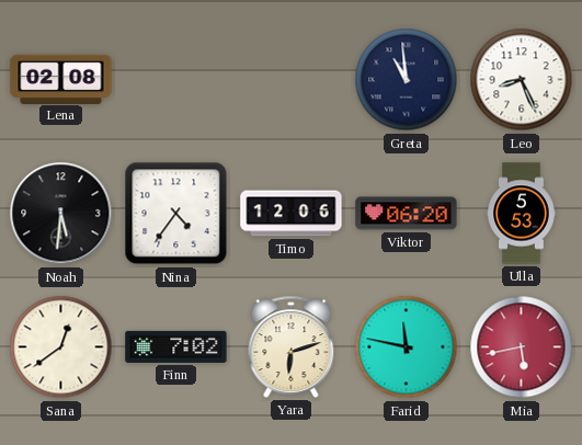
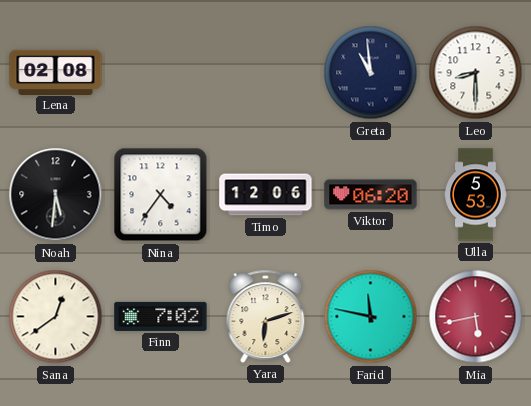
Leo: 8:26 -> 8:30
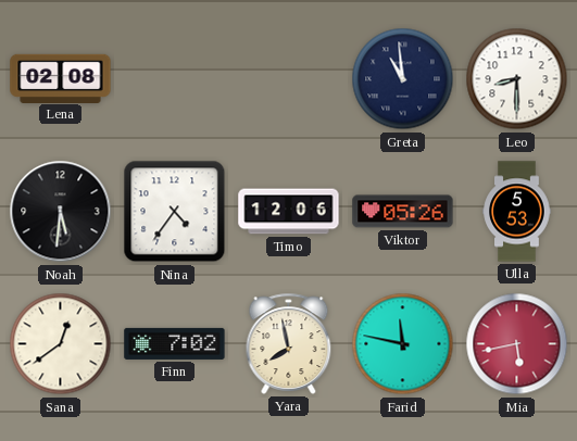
Viktor: 06:20 -> 05:26
Yara: 6:12 -> 7:58
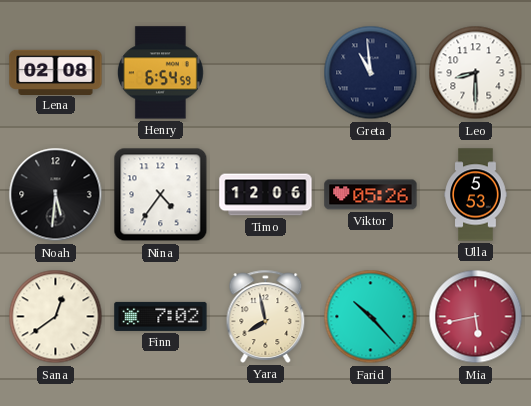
Henry: none -> 6:54
Farid: 11:47 -> 10:23
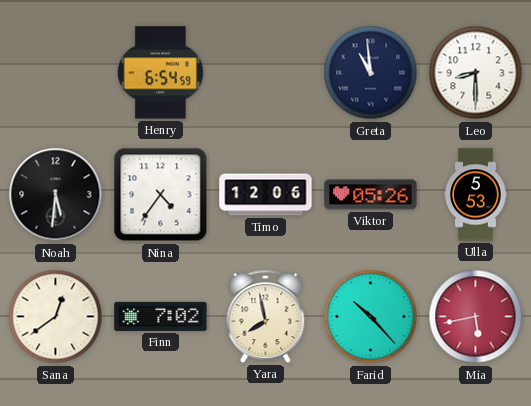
Lena: 02:08 -> none
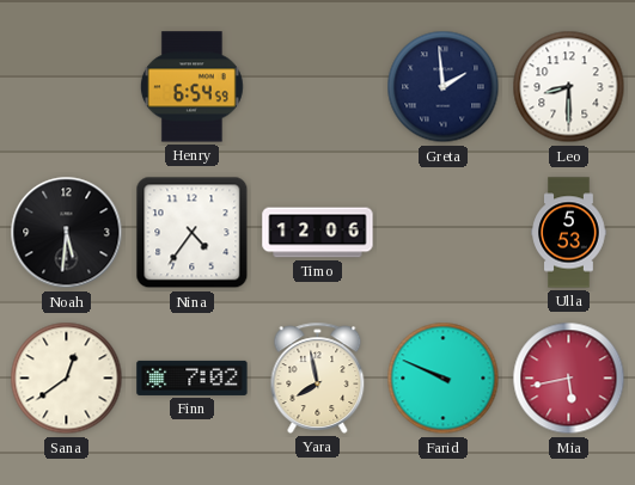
Greta: 10:59 -> 1:59
Viktor: 05:26 -> none
Farid: 10:23 -> 9:49
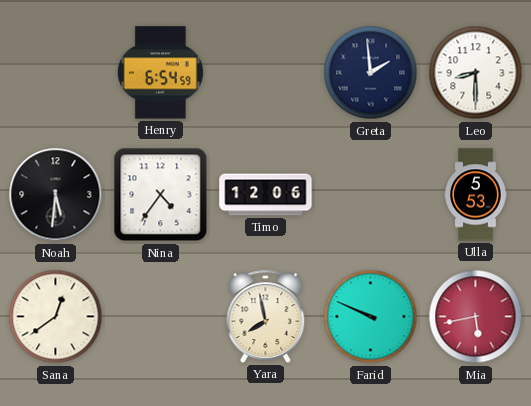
Finn: 7:02 -> none
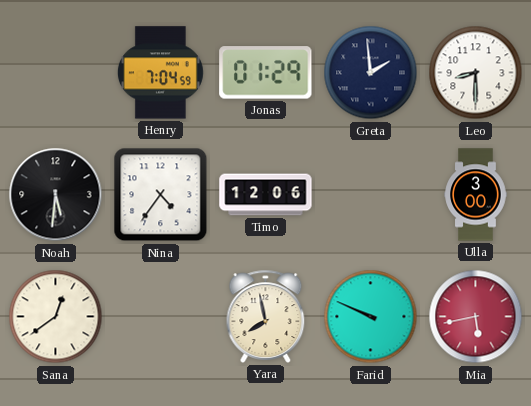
Henry: 6:54 -> 7:04
Jonas: none -> 01:29
Ulla: 5:53 -> 3:00
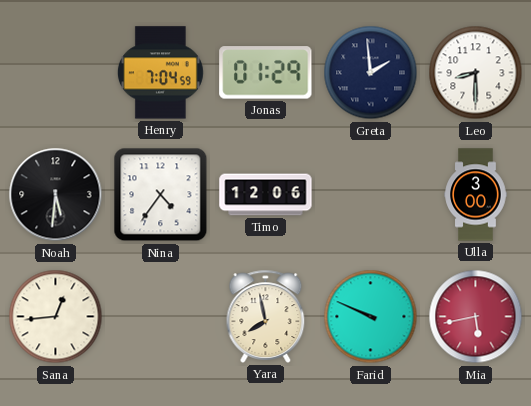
Sana: 12:39 -> 12:44
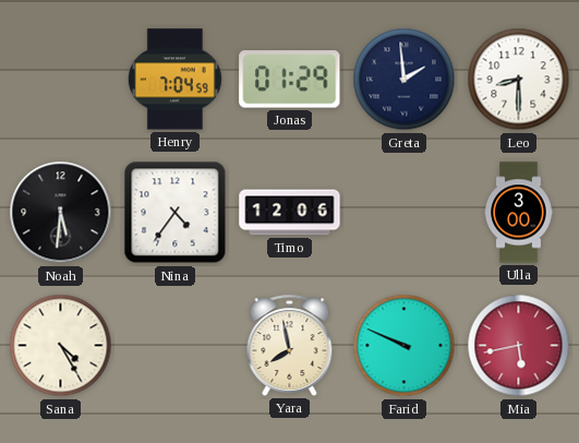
Sana: 12:44 -> 4:25
